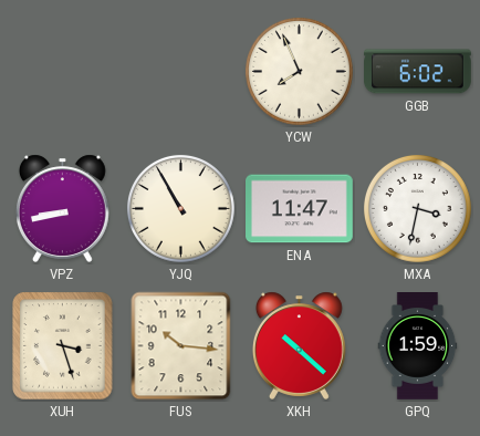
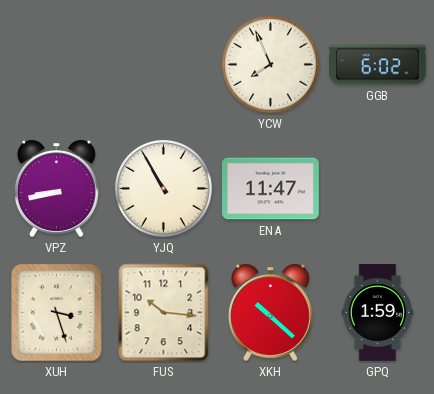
MXA: 3:32 -> none
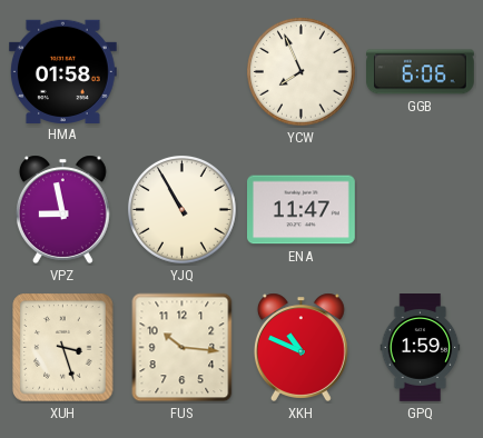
HMA: none -> 01:58
GGB: 6:02 -> 6:06
VPZ: 8:43 -> 8:58
XKH: 10:22 -> 10:49
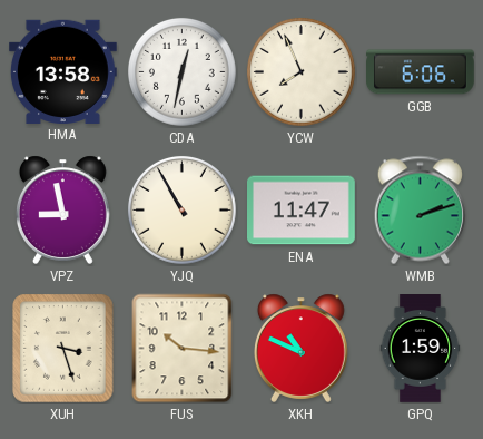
HMA: 01:58 -> 13:58
CDA: none -> 12:32
WMB: none -> 2:12
